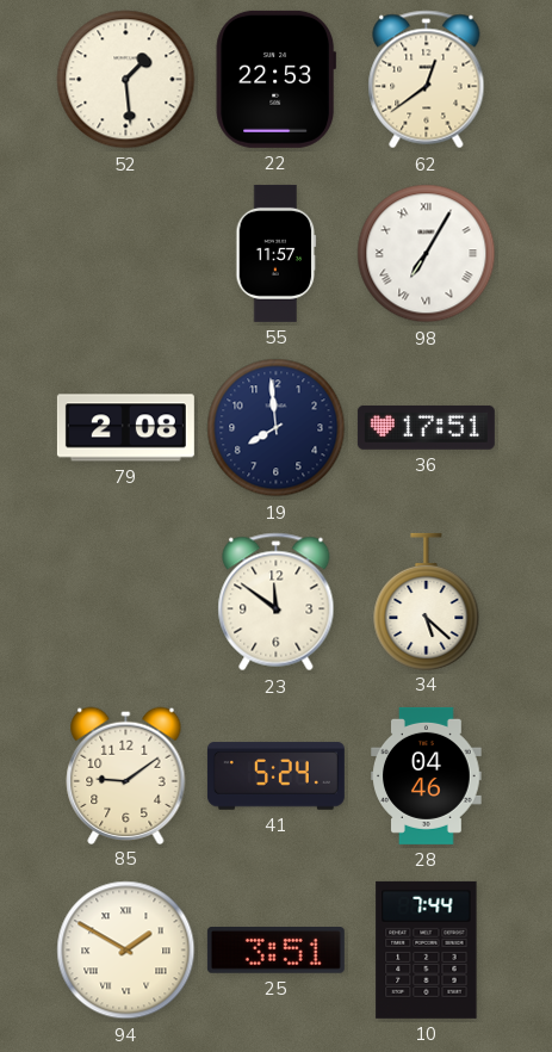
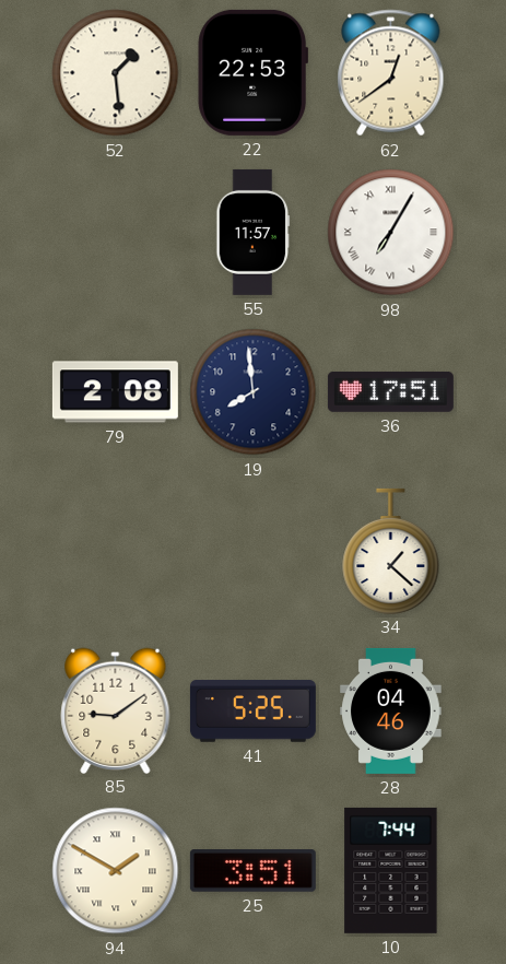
23: 11:51 -> none
34: 5:22 -> 1:22
41: 5:24 -> 5:25
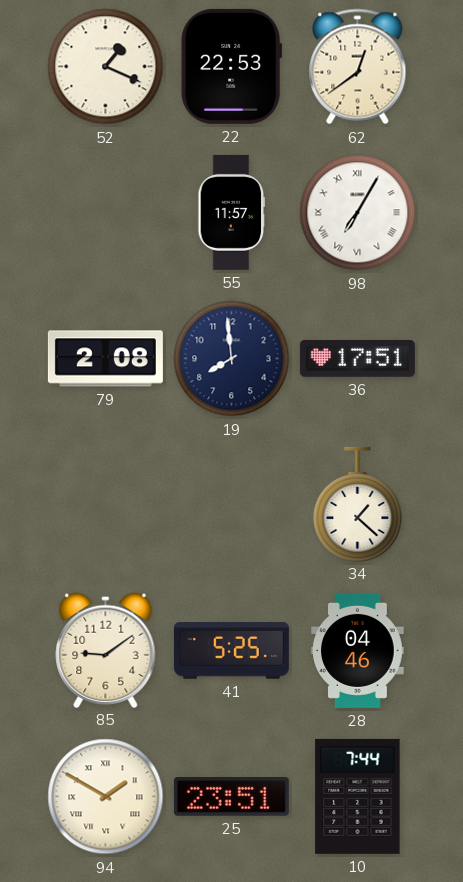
52: 1:29 -> 1:19
25: 3:51 -> 23:51
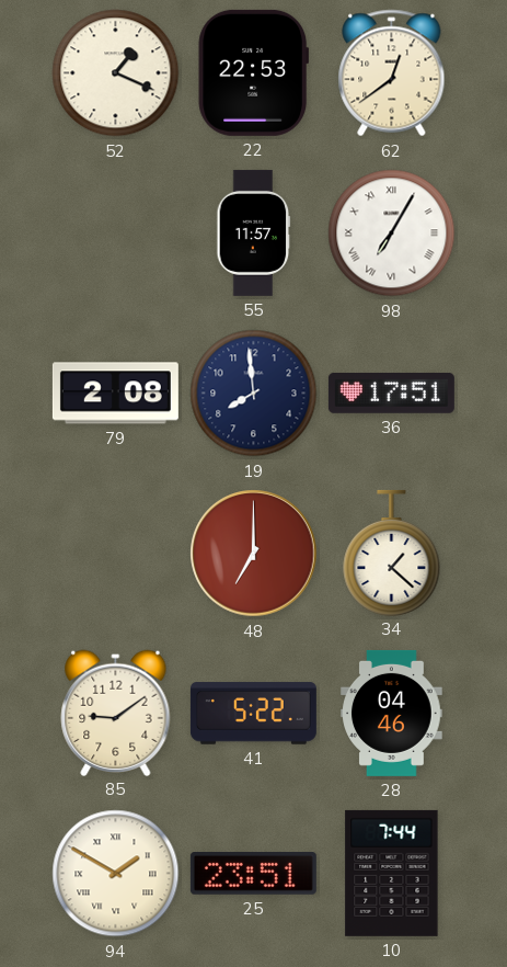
48: none -> 7:00
41: 5:25 -> 5:22
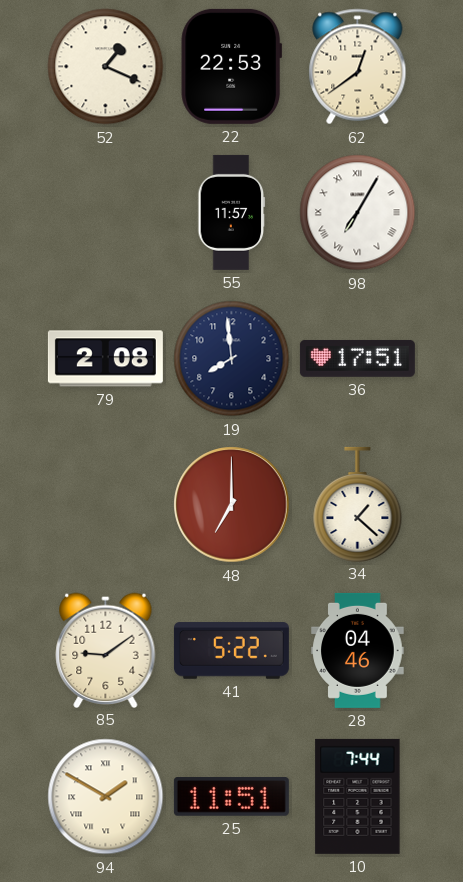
25: 23:51 -> 11:51
